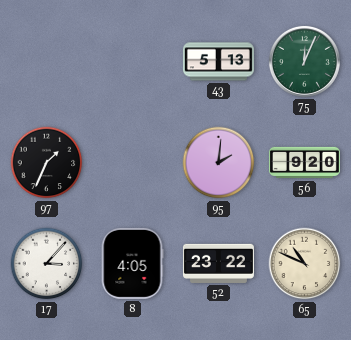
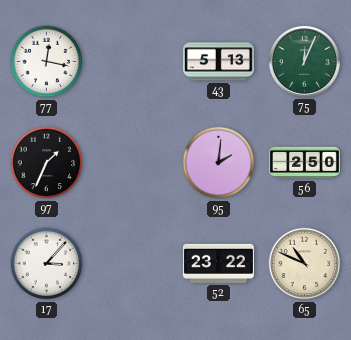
77: none -> 12:17
56: 9:20 -> 2:50
8: 4:05 -> none
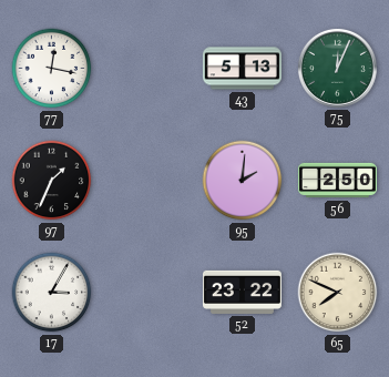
17: 3:07 -> 3:05
65: 10:49 -> 7:49
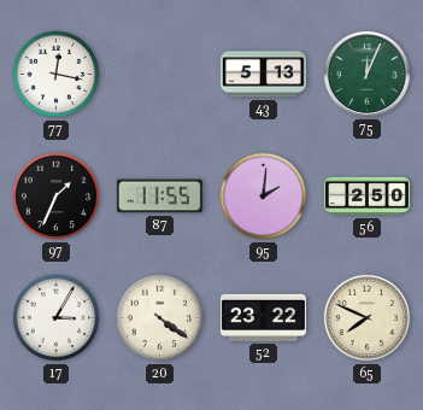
87: none -> 11:55
20: none -> 4:21
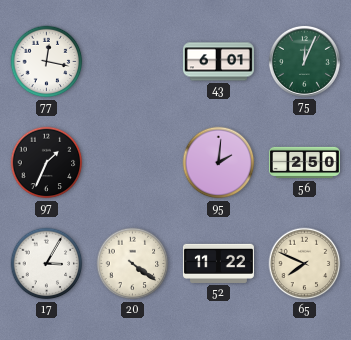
43: 5:13 -> 6:01
87: 11:55 -> none
52: 23:22 -> 11:22
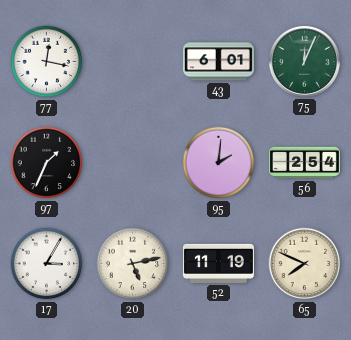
56: 2:50 -> 2:54
20: 4:21 -> 5:13
52: 11:22 -> 11:19
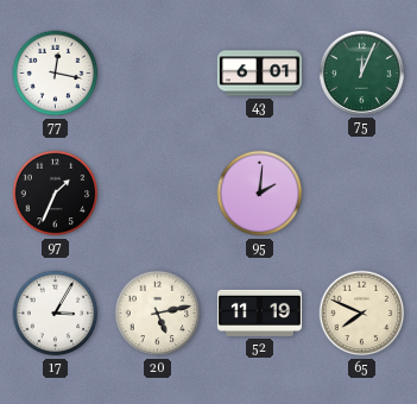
56: 2:54 -> none
